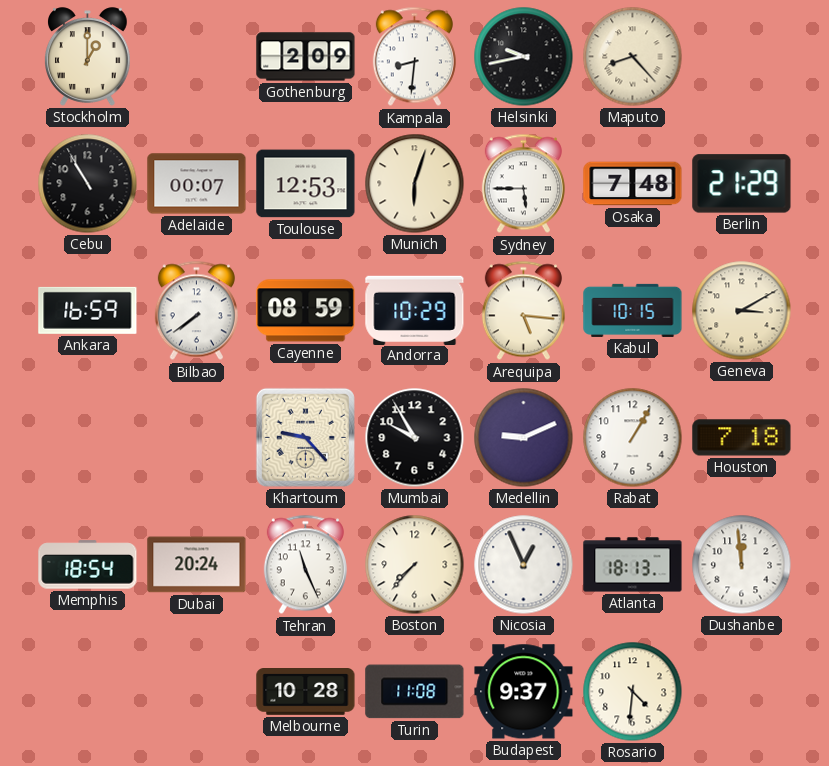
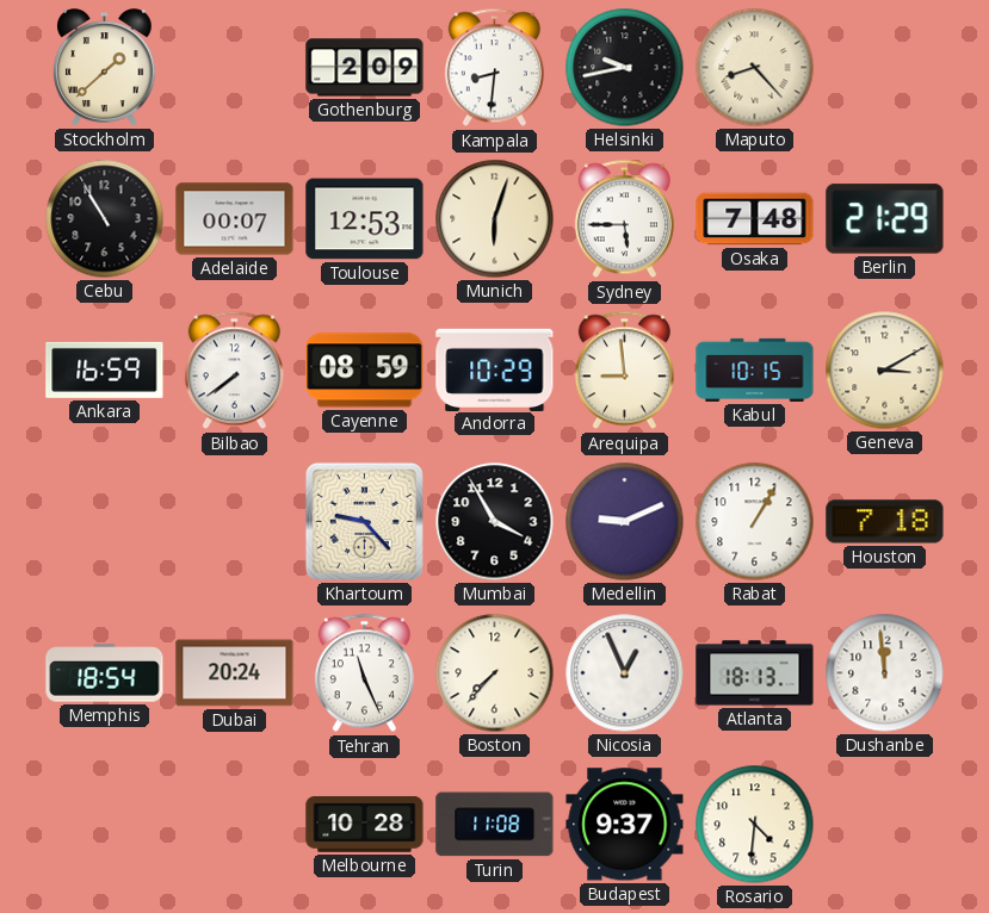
Stockholm: 1:00 -> 1:38
Arequipa: 5:16 -> 8:59
Mumbai: 9:55 -> 3:55
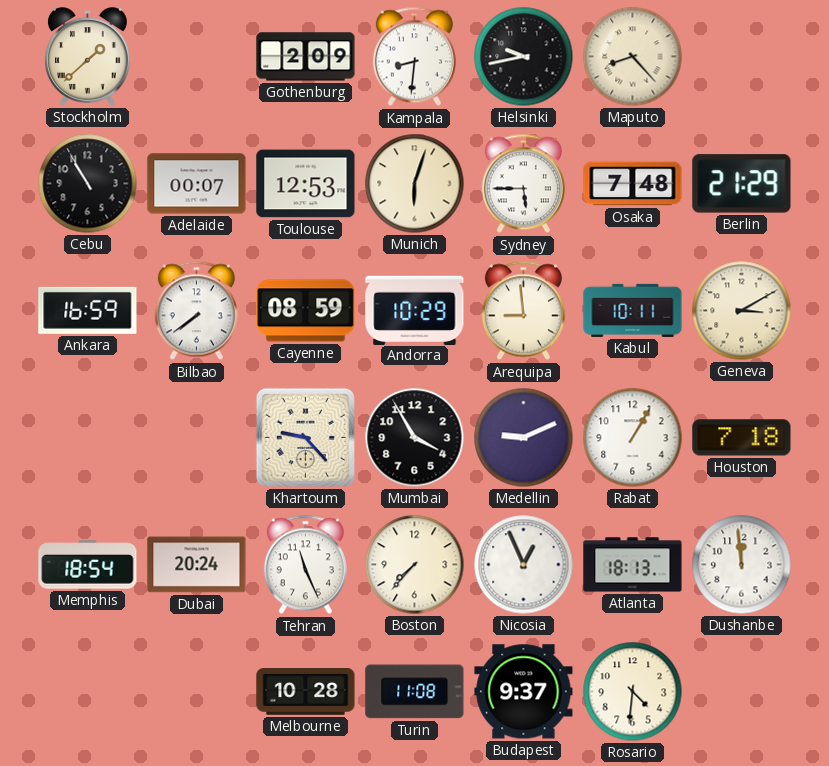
Kabul: 10:15 -> 10:11
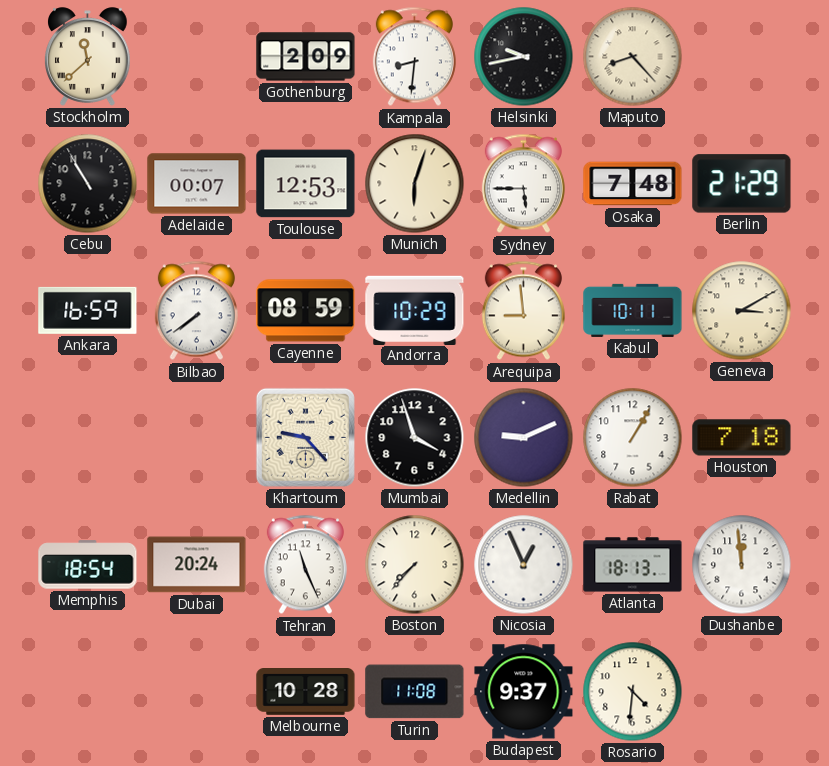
Stockholm: 1:38 -> 11:38
Mumbai: 3:55 -> 3:57
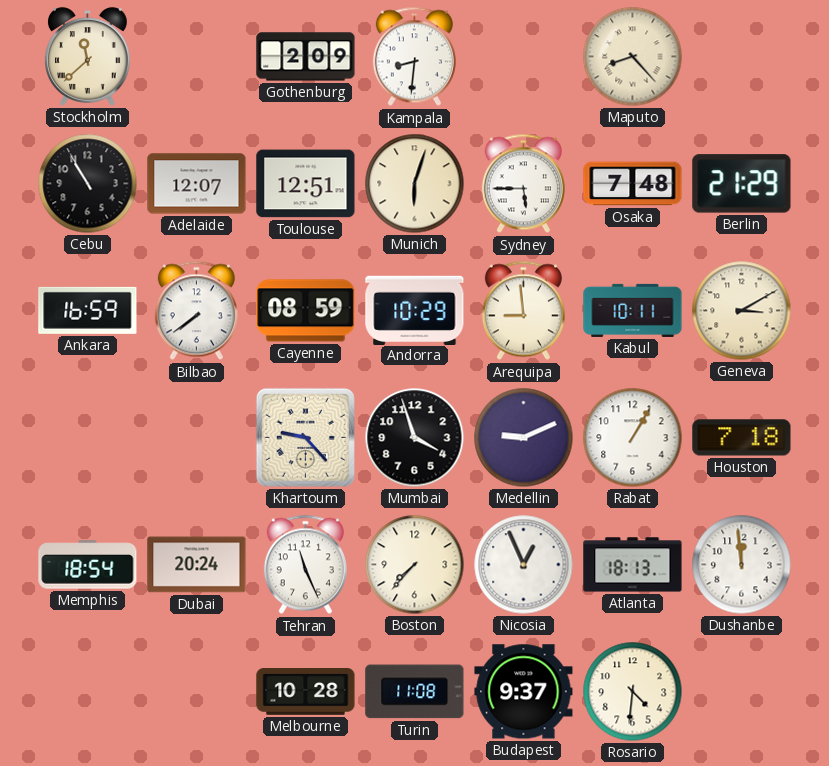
Helsinki: 9:43 -> none
Adelaide: 00:07 -> 12:07
Toulouse: 12:53 -> 12:51
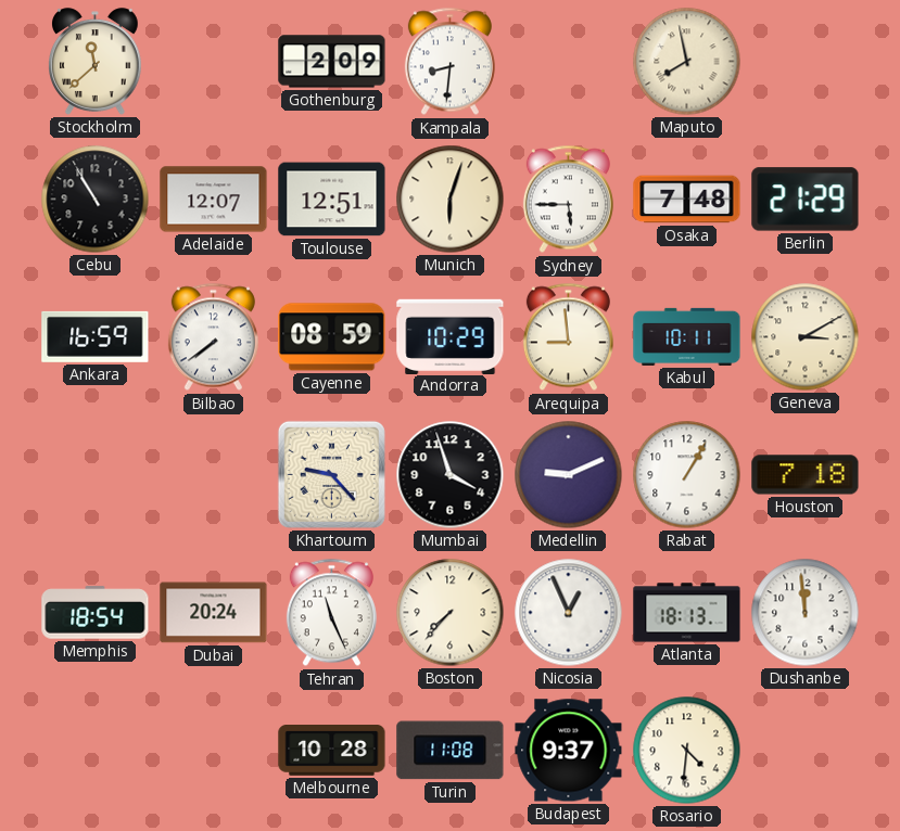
Maputo: 8:23 -> 7:58
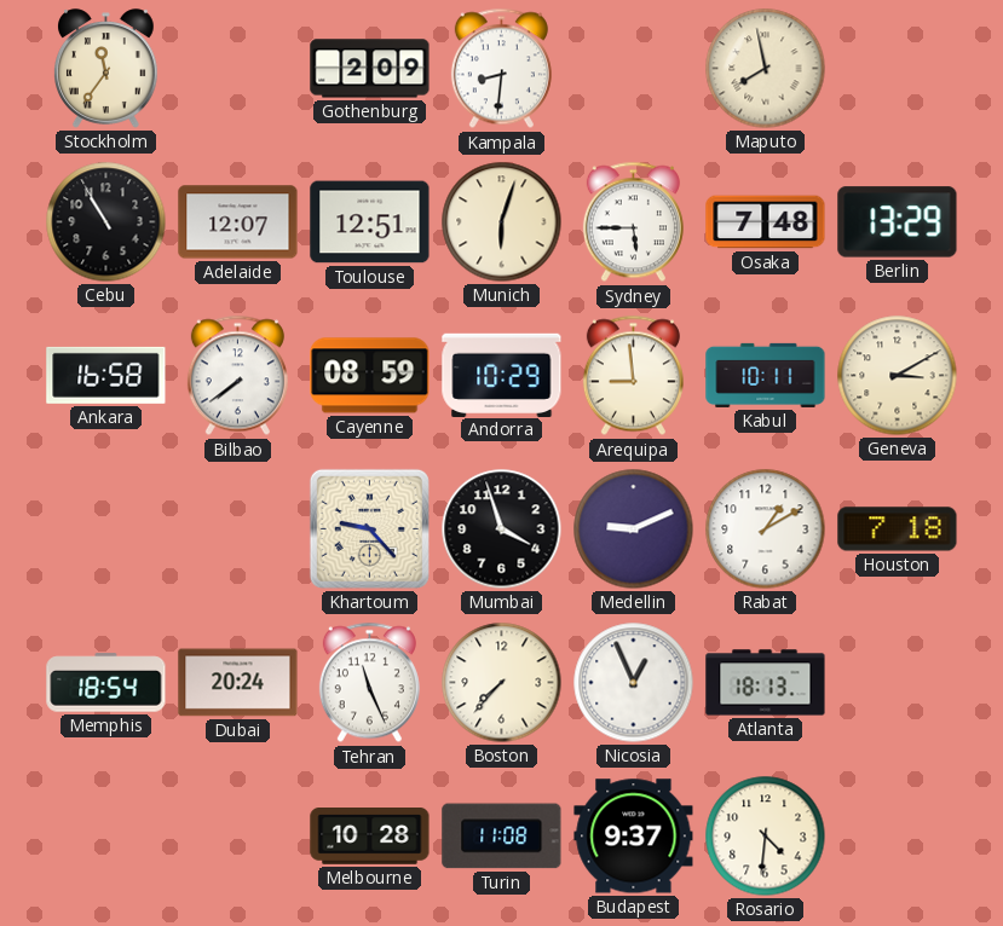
Stockholm: 11:38 -> 11:36
Berlin: 21:29 -> 13:29
Ankara: 16:59 -> 16:58
Rabat: 1:05 -> 1:10
Dushanbe: 11:59 -> none
